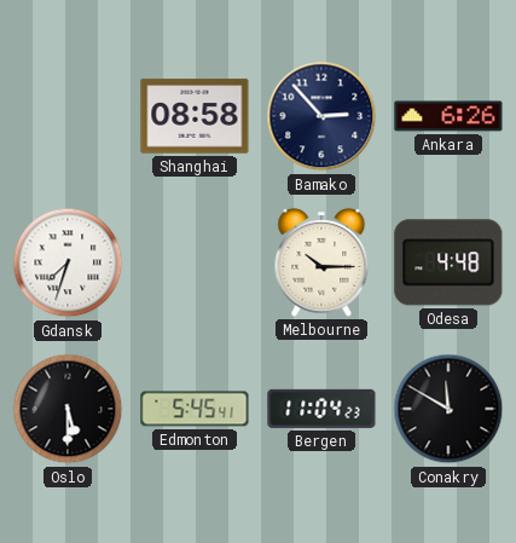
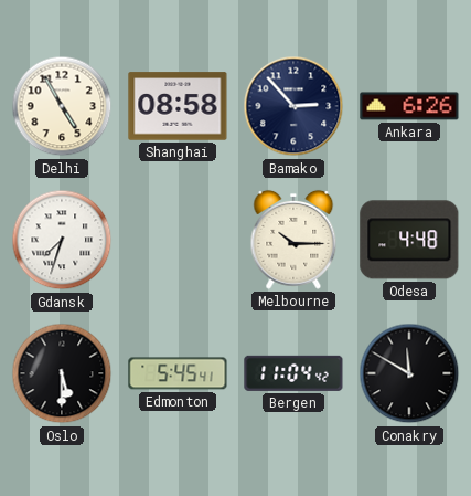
Delhi: none -> 4:55
Bergen: 11:04:23 -> 11:04:42
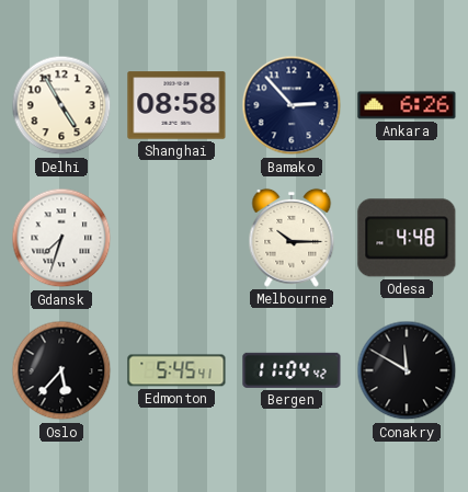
Oslo: 5:30 -> 5:37
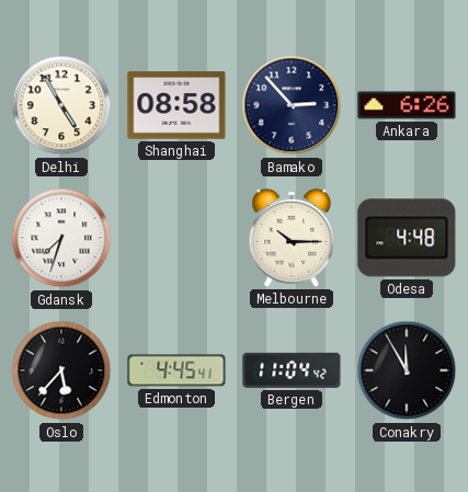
Edmonton: 5:45 -> 4:45
Conakry: 11:50 -> 11:55
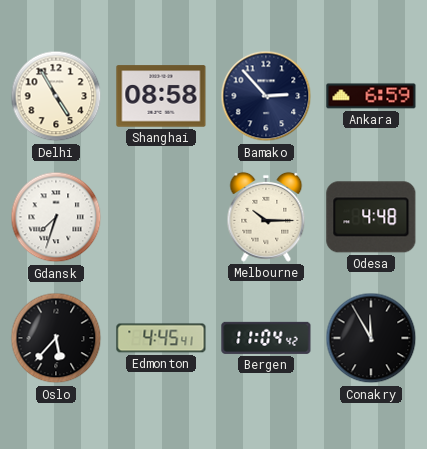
Ankara: 6:26 -> 6:59
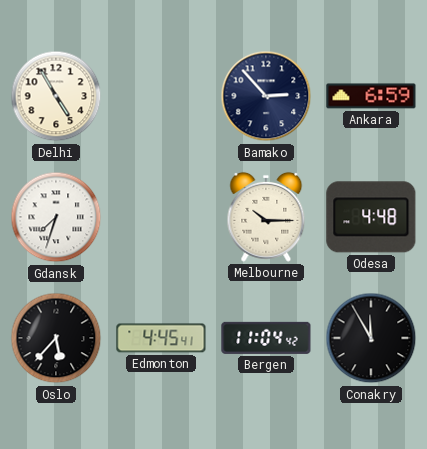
Shanghai: 08:58 -> none
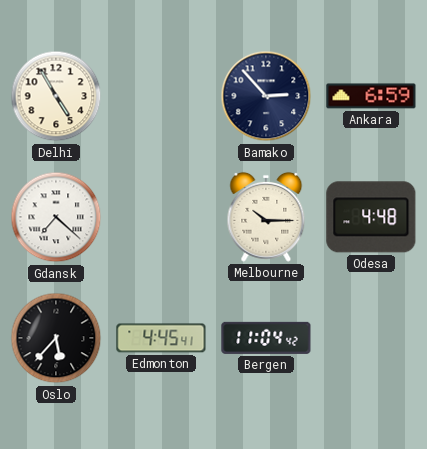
Gdansk: 7:33 -> 7:22
Conakry: 11:55 -> none
